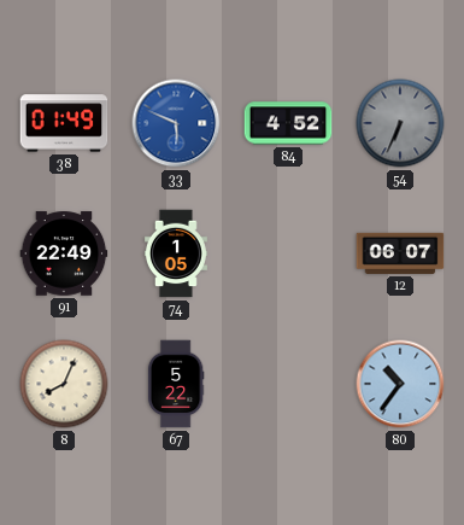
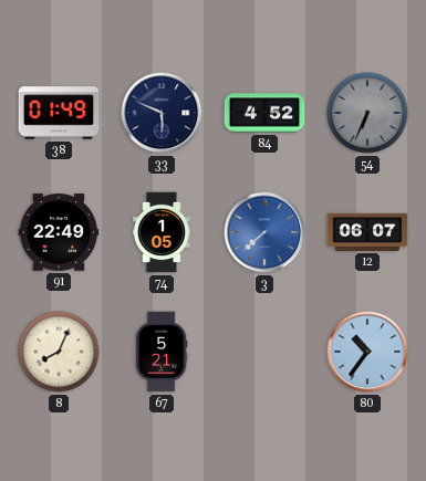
33 dial: blue -> navy
3: none -> 7:38
67: 5:22 -> 5:21
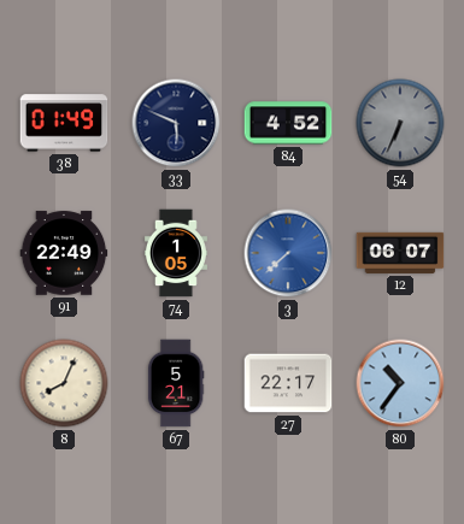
27: none -> 22:17
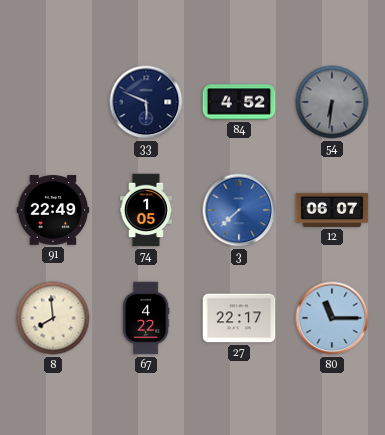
38: 01:49 -> none
54: 6:34 -> 6:31
8: 8:04 -> 7:59
67: 5:21 -> 4:22
80: 10:36 -> 11:15
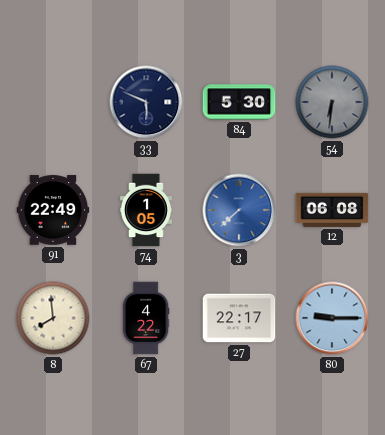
84: 4:52 -> 5:30
12: 06:07 -> 06:08
80: 11:15 -> 9:15
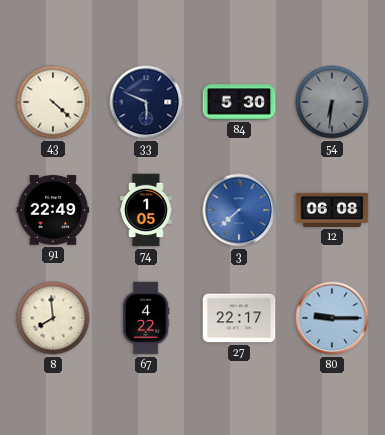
43: none -> 4:22
